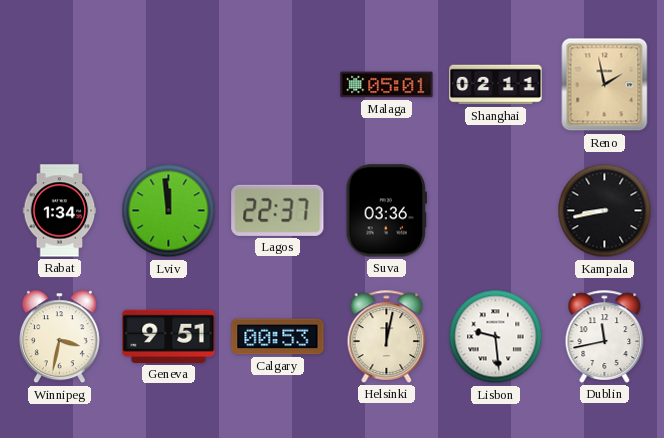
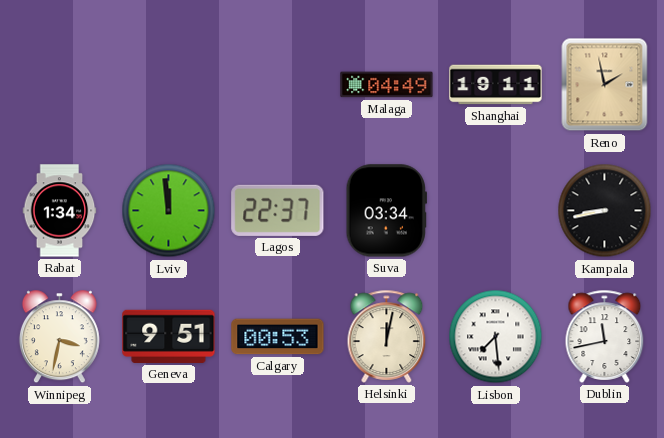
Malaga: 05:01 -> 04:49
Shanghai: 02:11 -> 19:11
Suva: 03:36 -> 03:34
Lisbon: 9:29 -> 7:29
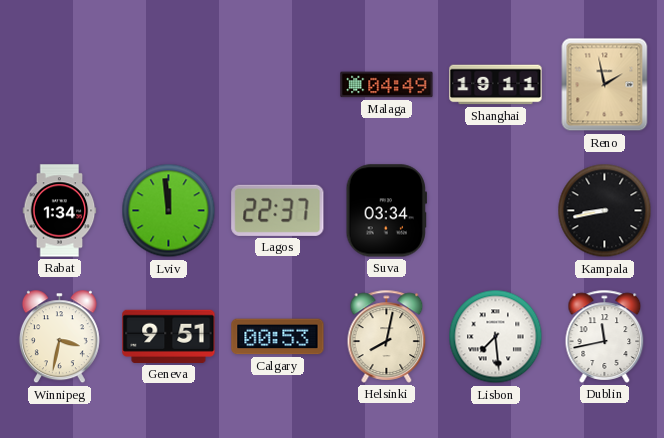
Helsinki: 12:02 -> 8:02
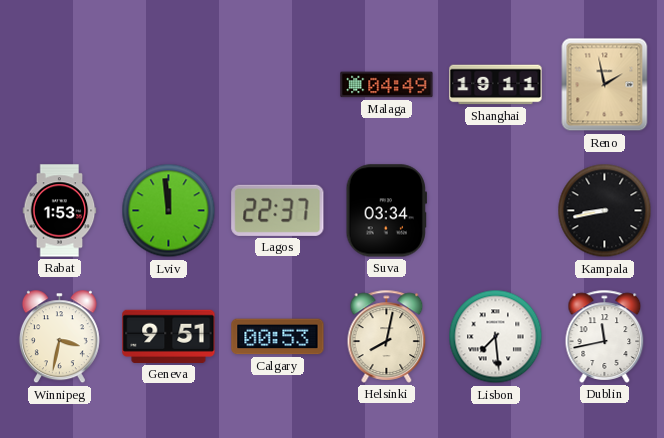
Rabat: 1:34 -> 1:53
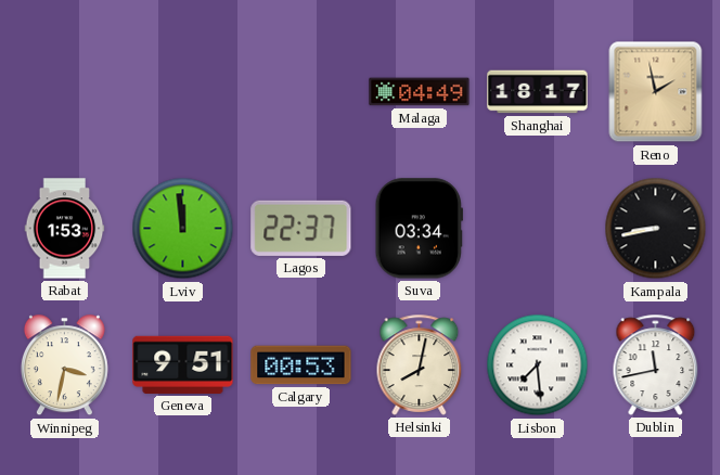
Shanghai: 19:11 -> 18:17
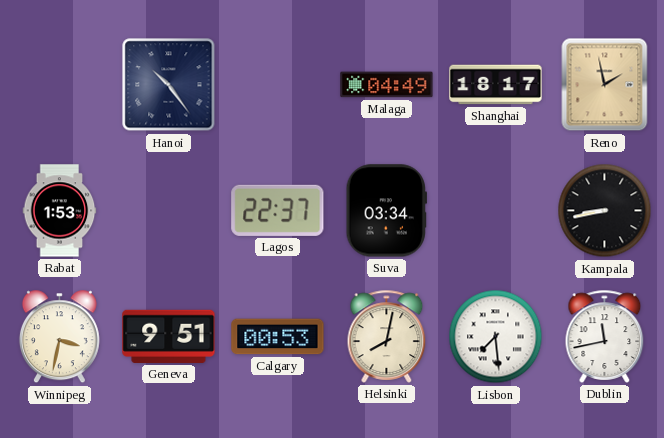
Hanoi: none -> 10:24
Lviv: 11:59 -> none
